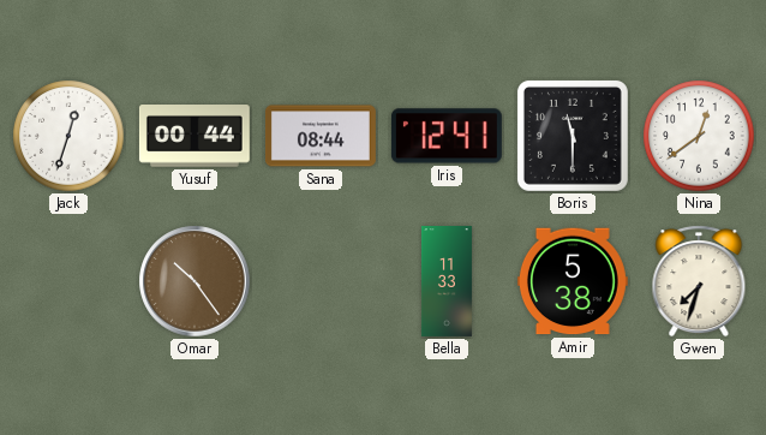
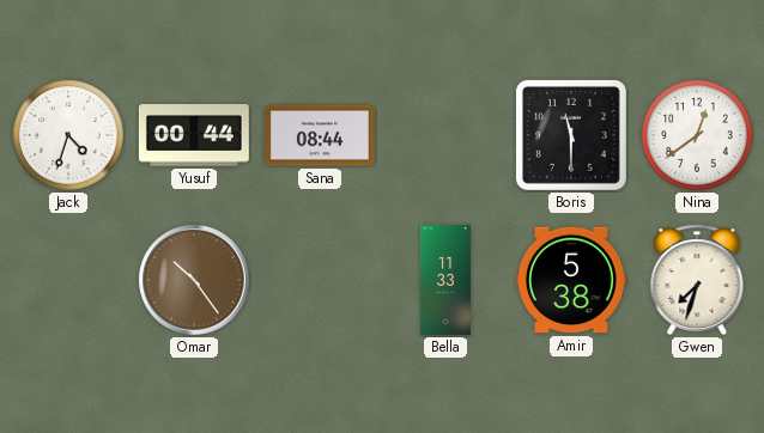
Jack: 12:33 -> 4:33
Iris: 12:41 -> none
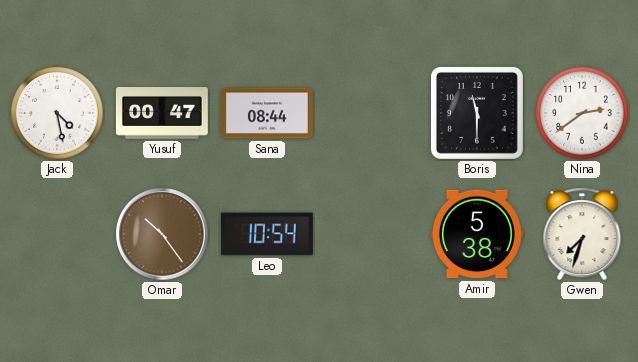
Jack: 4:33 -> 4:28
Yusuf: 00:44 -> 00:47
Nina: 12:39 -> 2:39
Leo: none -> 10:54
Bella: 11:33 -> none
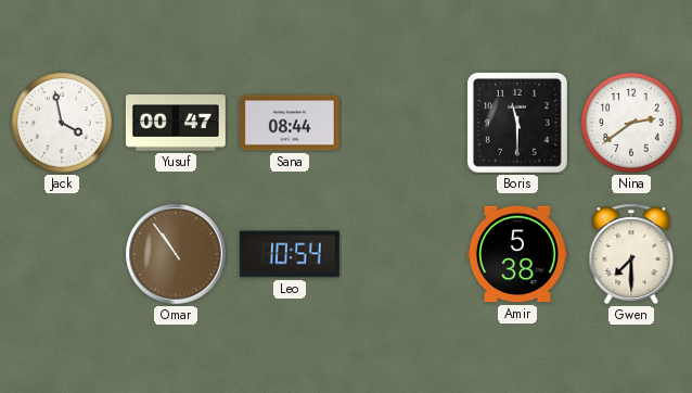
Jack: 4:28 -> 3:58
Omar: 10:24 -> 10:54
Gwen: 7:33 -> 7:30
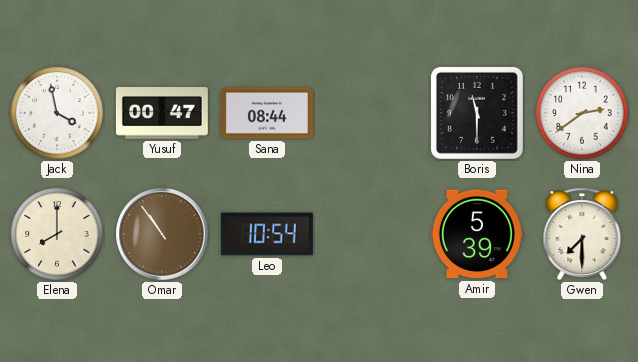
Elena: none -> 8:00
Amir: 5:38 -> 5:39
